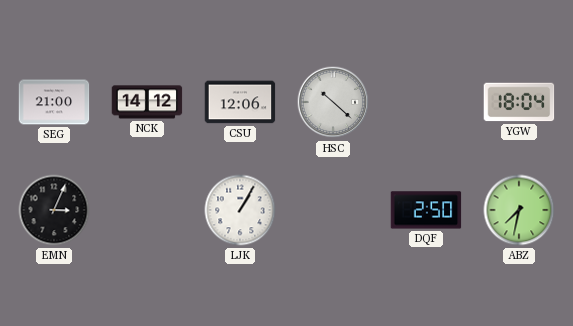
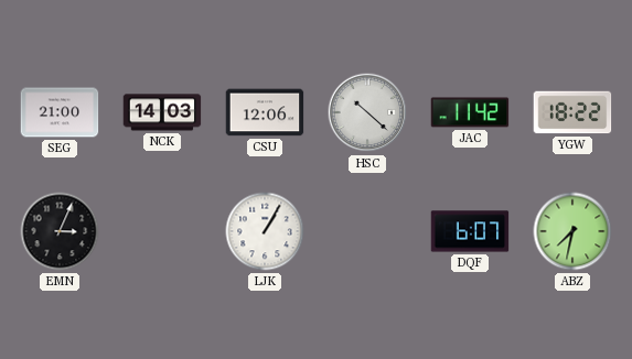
NCK: 14:12 -> 14:03
JAC: none -> 11:42
YGW: 18:04 -> 18:22
DQF: 2:50 -> 6:07
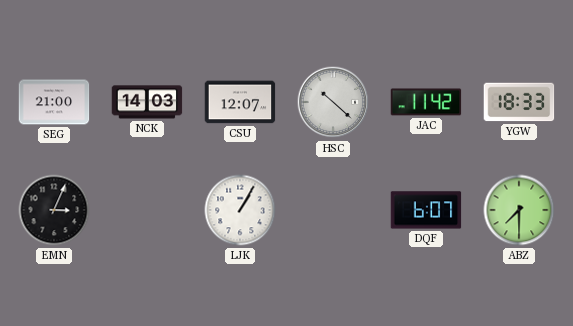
CSU: 12:06 -> 12:07
YGW: 18:22 -> 18:33
ABZ: 7:32 -> 7:30
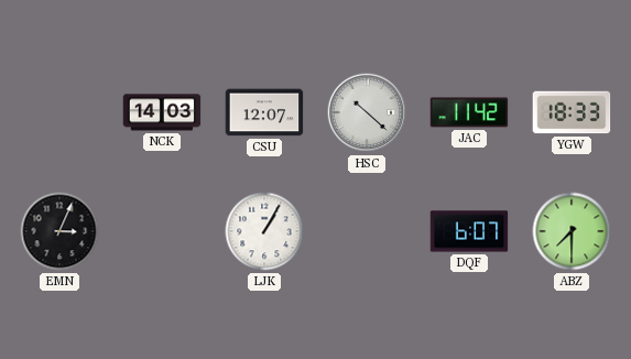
SEG: 21:00 -> none
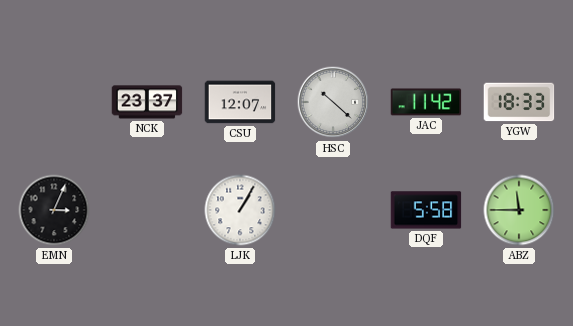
NCK: 14:03 -> 23:37
DQF: 6:07 -> 5:58
ABZ: 7:30 -> 11:45
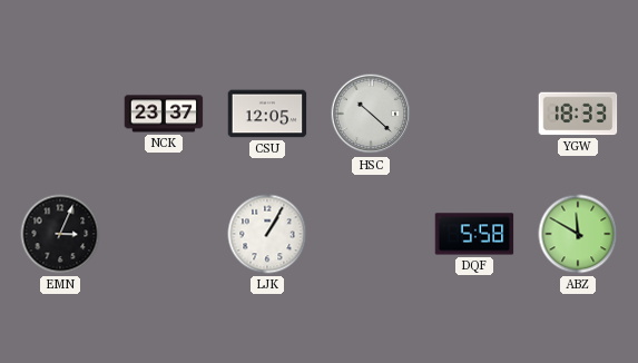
CSU: 12:07 -> 12:05
JAC: 11:42 -> none
ABZ: 11:45 -> 11:50
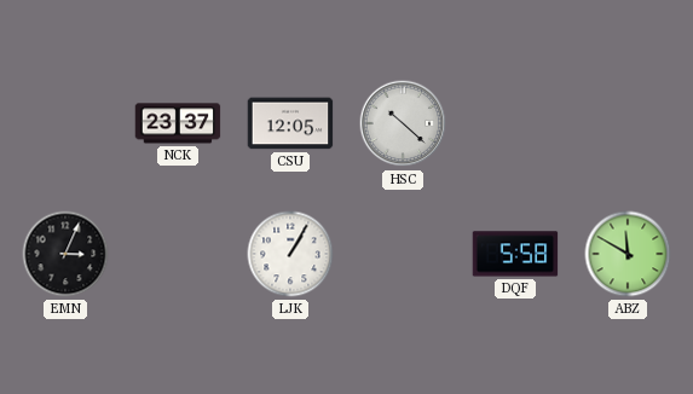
YGW: 18:33 -> none
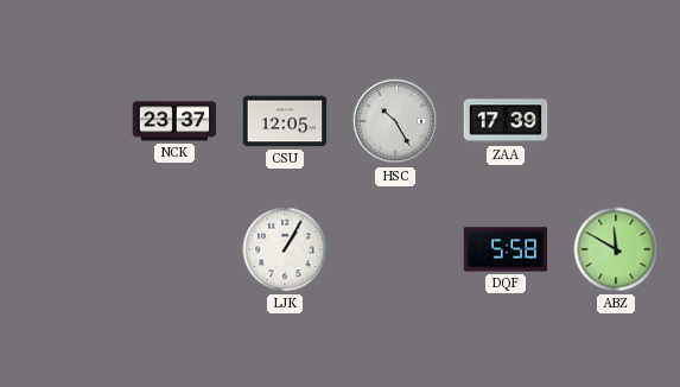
HSC: 10:22 -> 10:25
ZAA: none -> 17:39
EMN: 3:04 -> none
